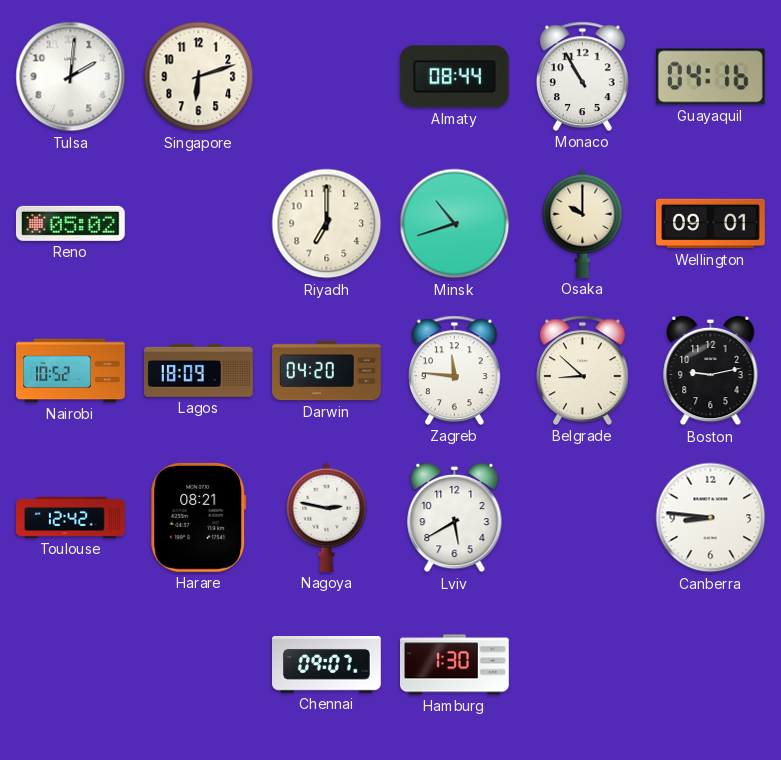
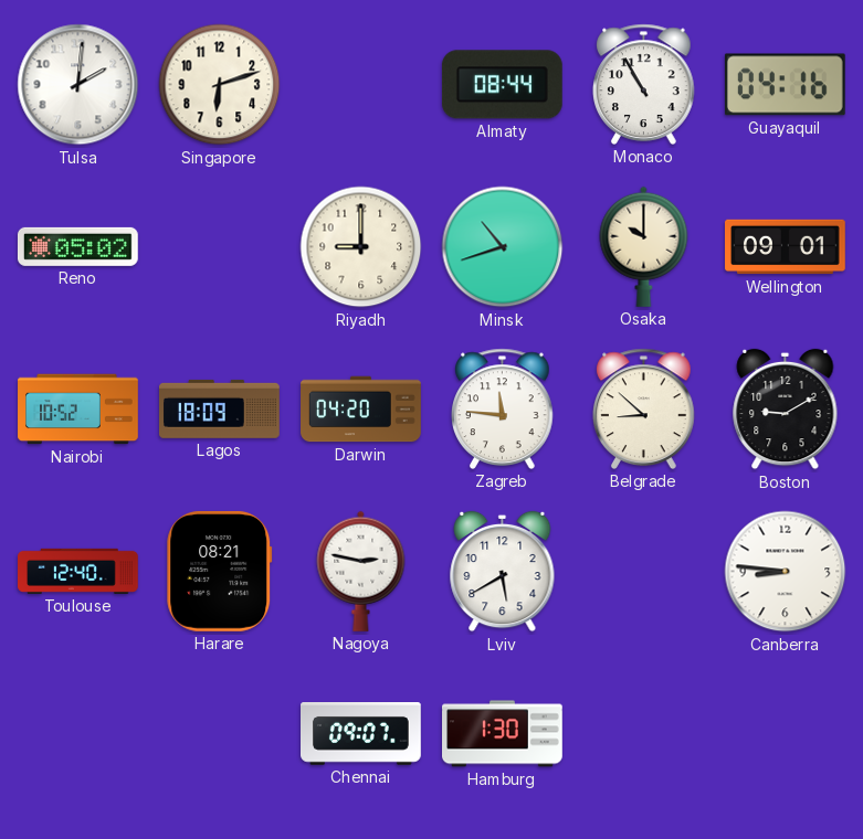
Riyadh: 7:00 -> 9:00
Boston: 9:13 -> 9:10
Toulouse: 12:42 -> 12:40
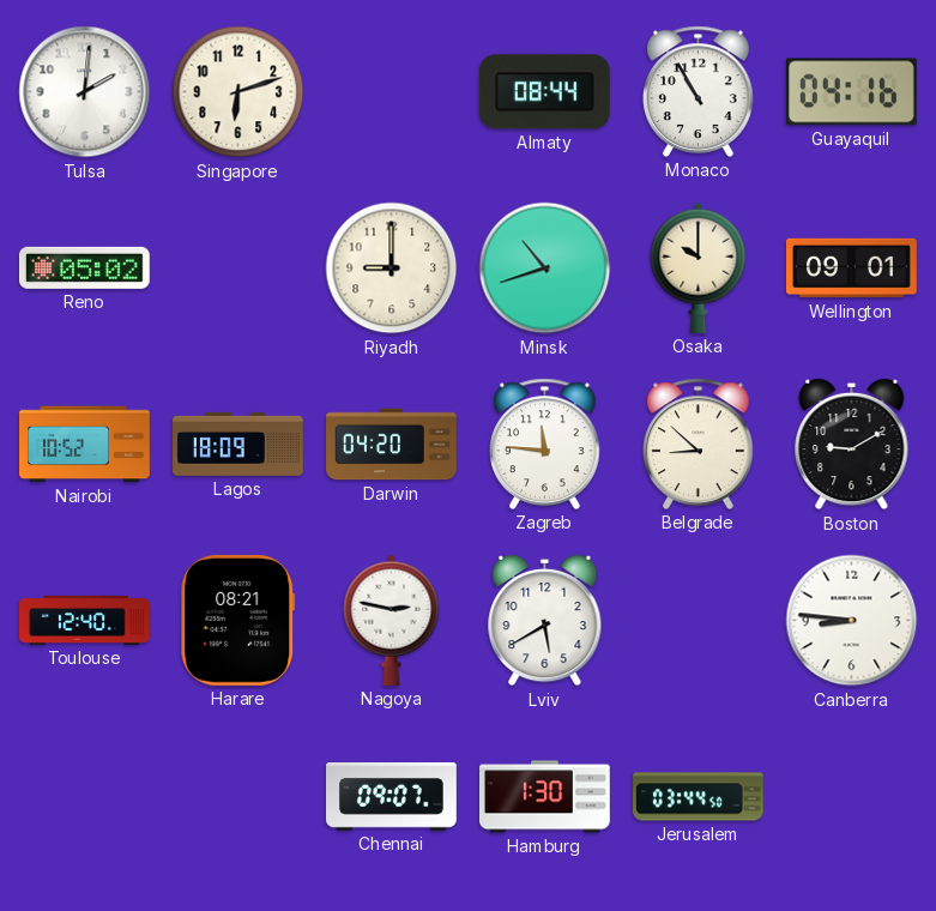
Jerusalem: none -> 03:44
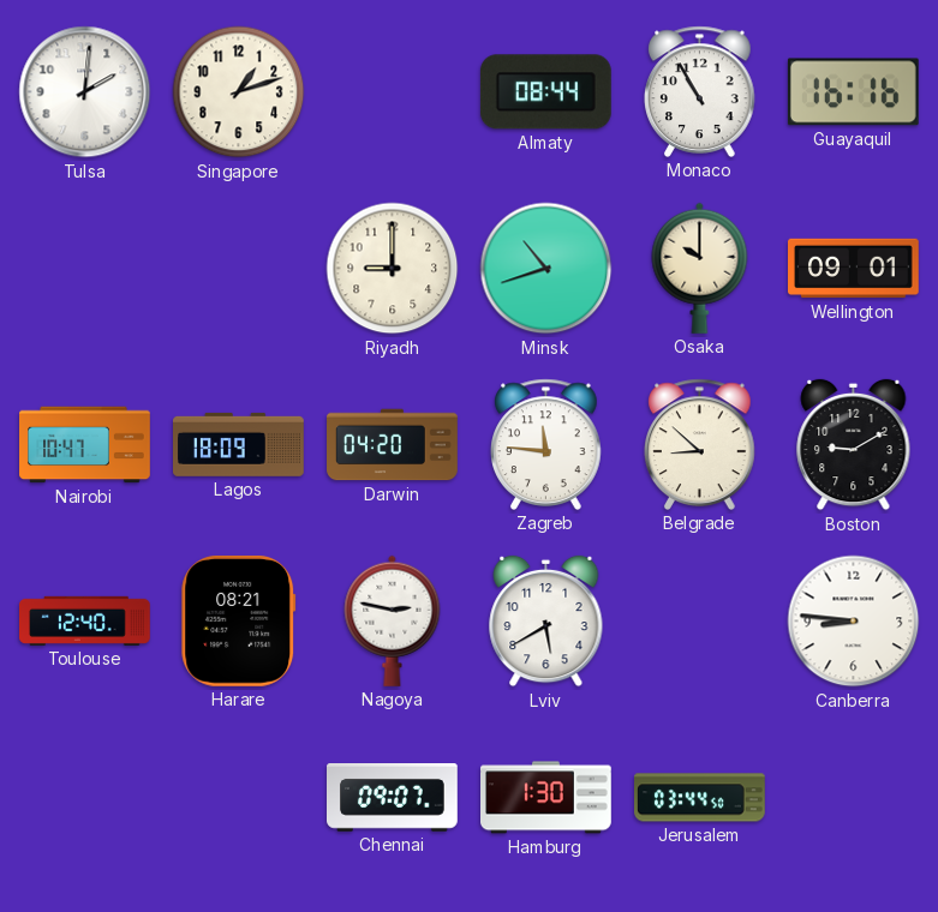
Singapore: 6:12 -> 1:12
Guayaquil: 04:16 -> 16:16
Reno: 05:02 -> none
Nairobi: 10:52 -> 10:47
